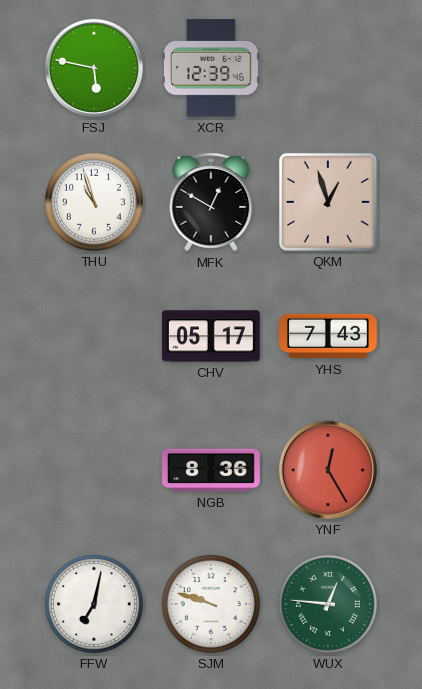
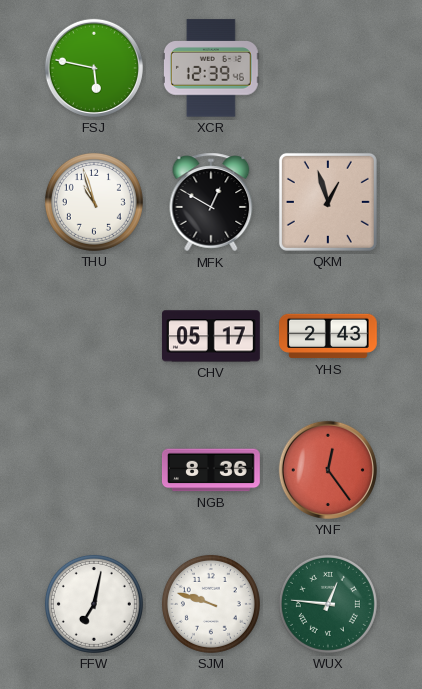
YHS: 7:43 -> 2:43
YNF: 12:25 -> 12:24
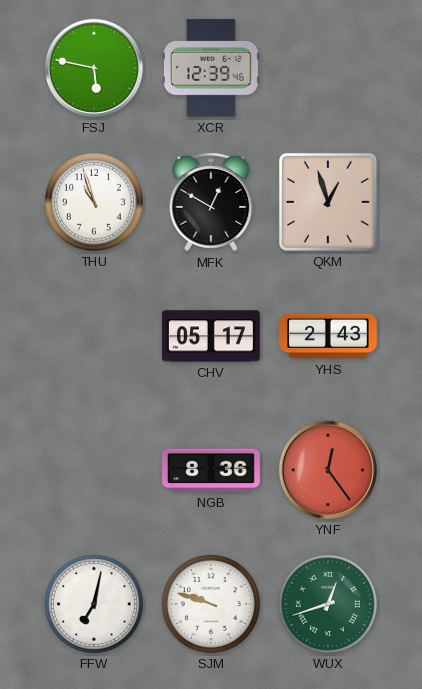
WUX: 12:46 -> 12:42
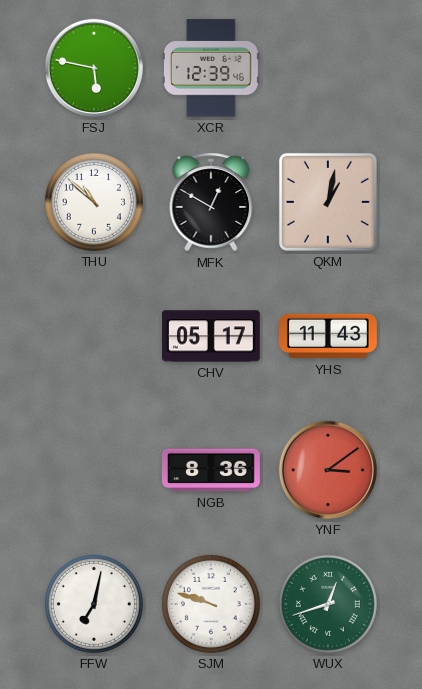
THU: 10:57 -> 10:52
QKM: 12:57 -> 1:02
YHS: 2:43 -> 11:43
YNF: 12:24 -> 3:09
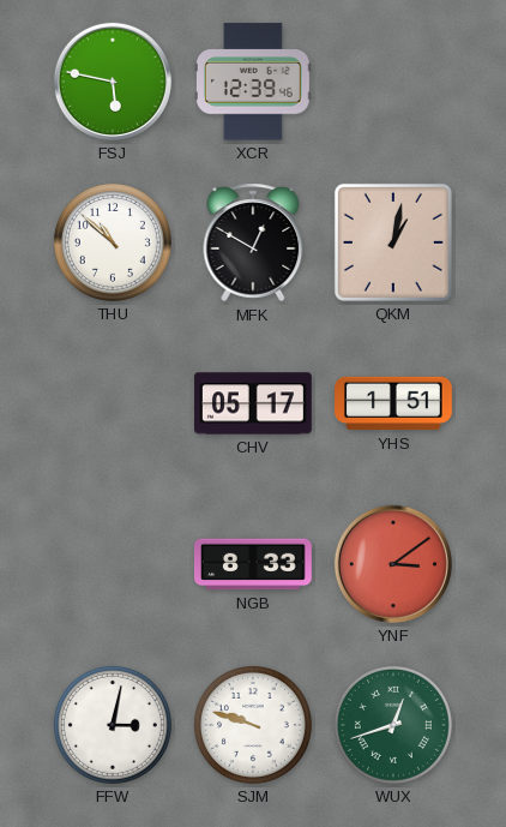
YHS: 11:43 -> 1:51
NGB: 8:36 -> 8:33
FFW: 7:02 -> 3:02
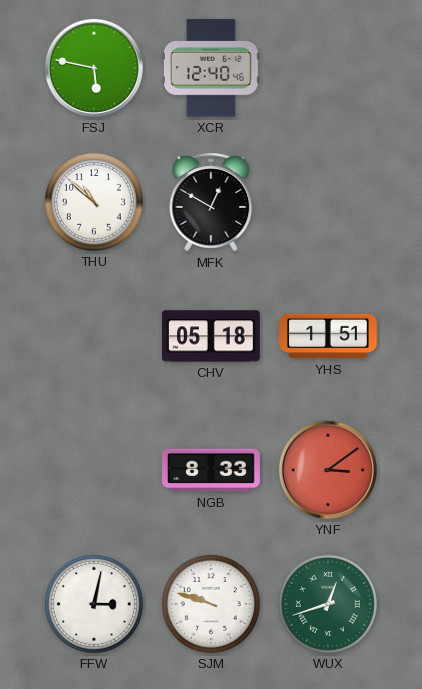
XCR: 12:39 -> 12:40
QKM: 1:02 -> none
CHV: 05:17 -> 05:18
